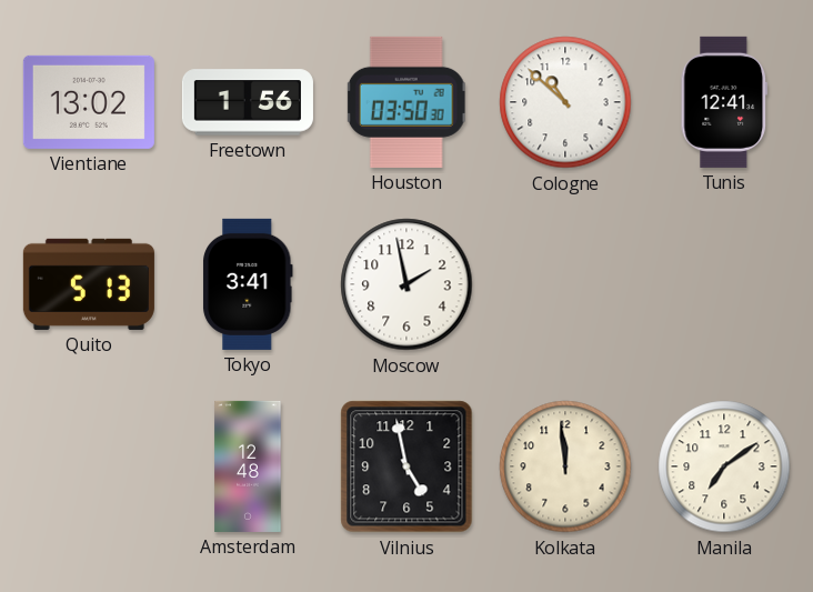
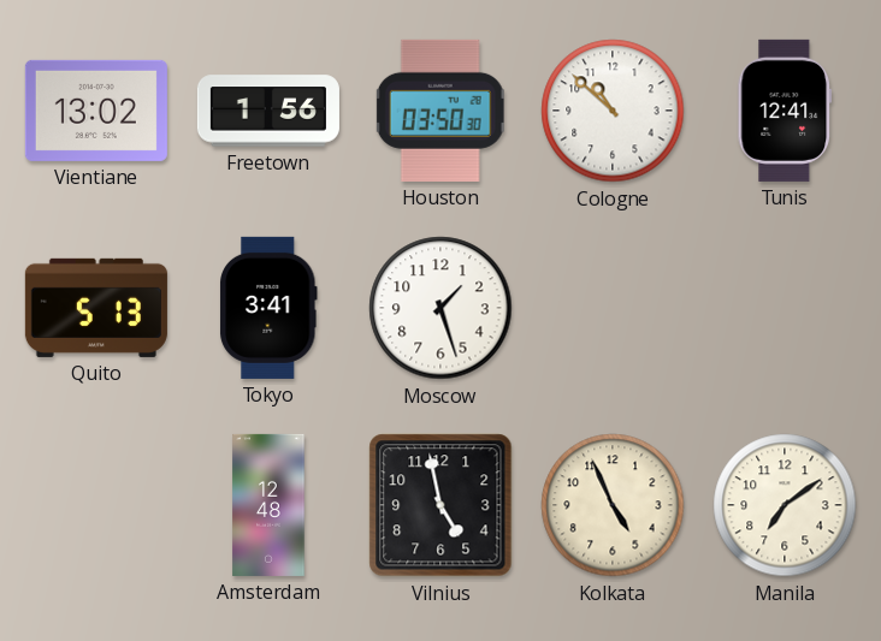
Moscow: 1:58 -> 1:27
Kolkata: 11:59 -> 4:56
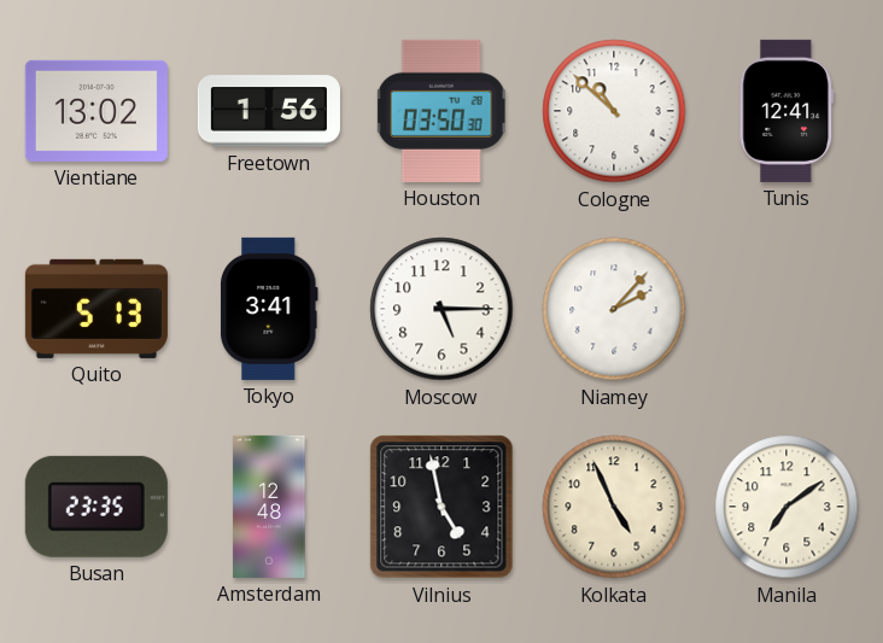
Moscow: 1:27 -> 5:15
Niamey: none -> 2:07
Busan: none -> 23:35
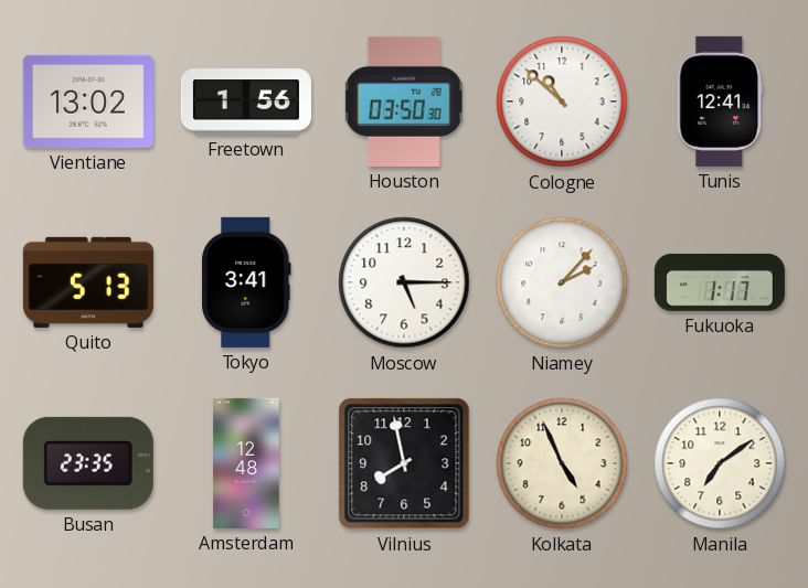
Fukuoka: none -> 1:17
Vilnius: 4:58 -> 7:58
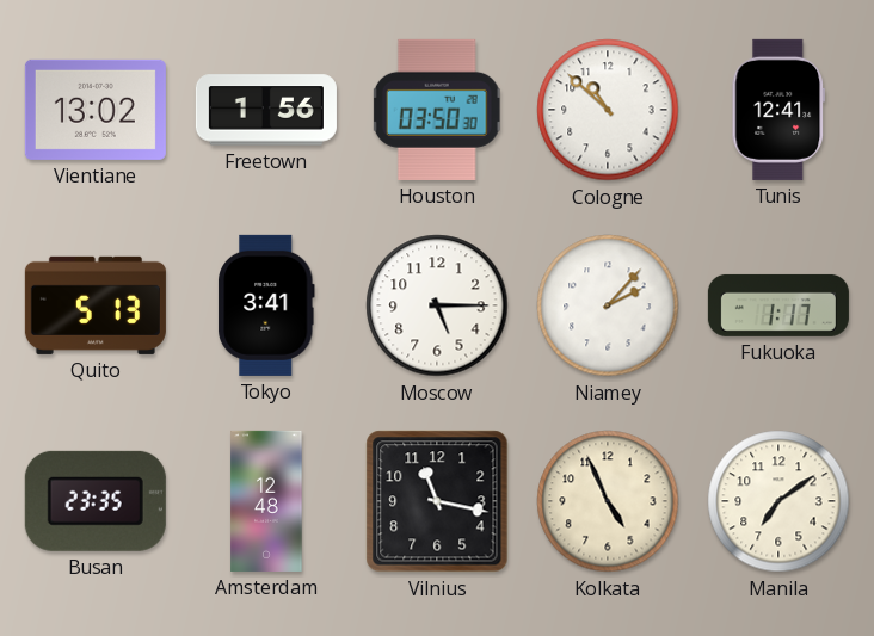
Vilnius: 7:58 -> 11:17
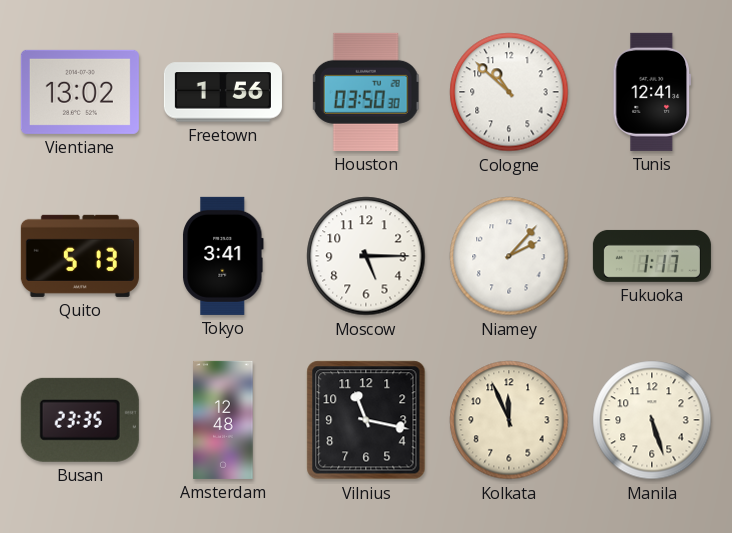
Kolkata: 4:56 -> 11:56
Manila: 7:09 -> 5:27
